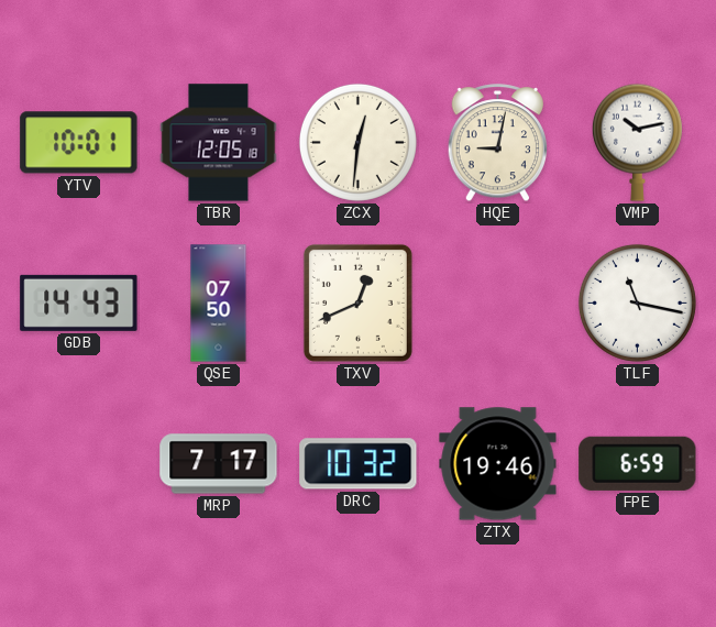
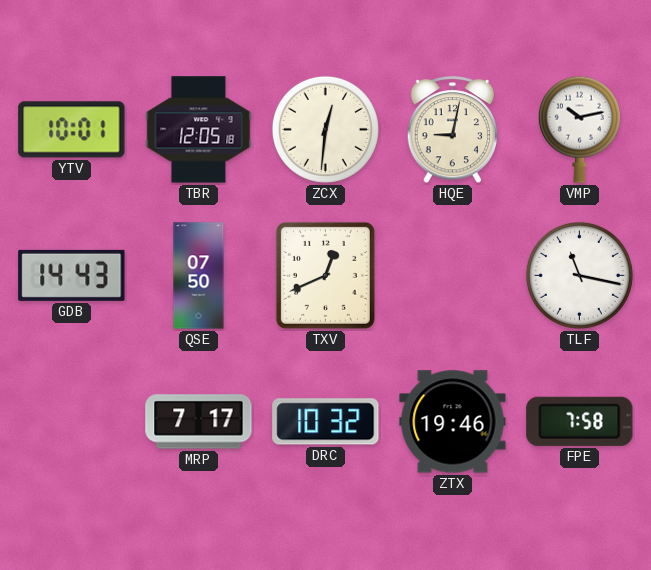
FPE: 6:59 -> 7:58
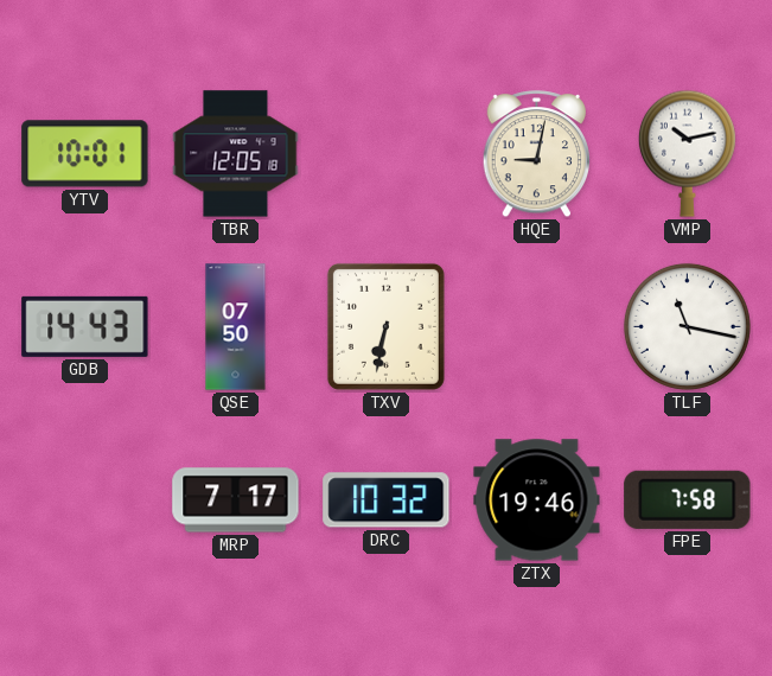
ZCX: 12:31 -> none
TXV: 12:41 -> 6:32
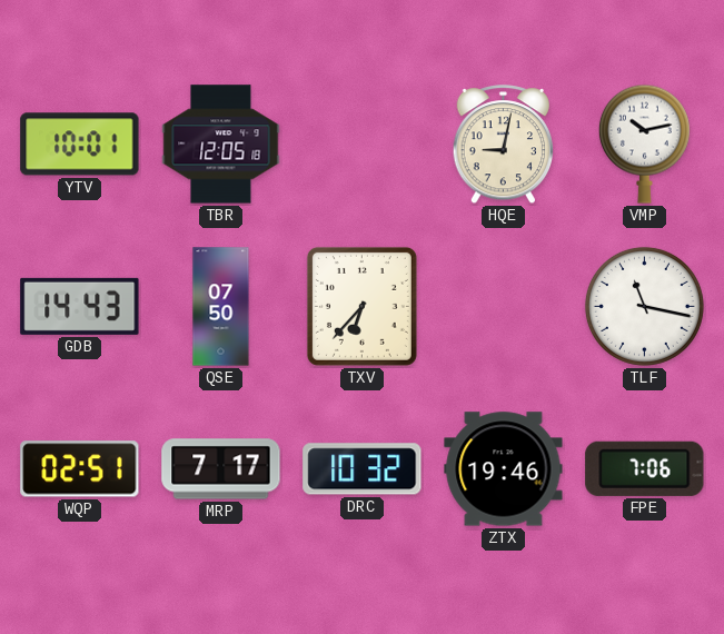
TXV: 6:32 -> 6:37
WQP: none -> 02:51
FPE: 7:58 -> 7:06
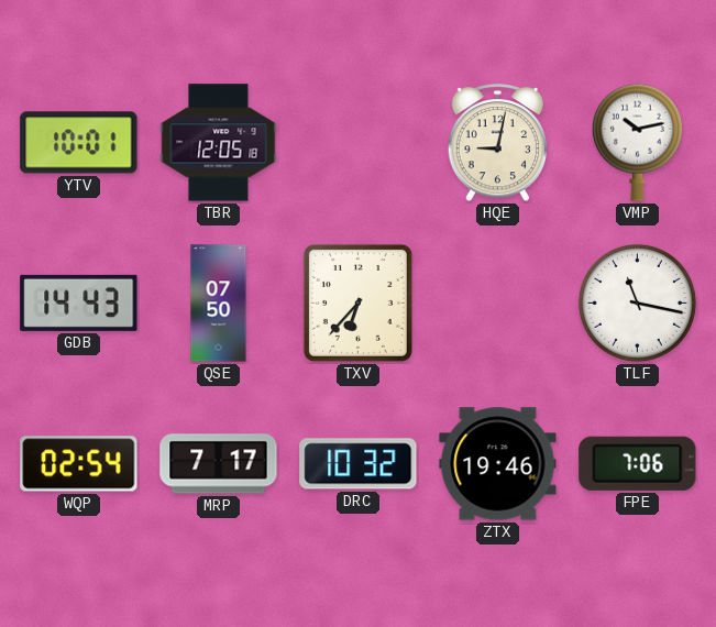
WQP: 02:51 -> 02:54
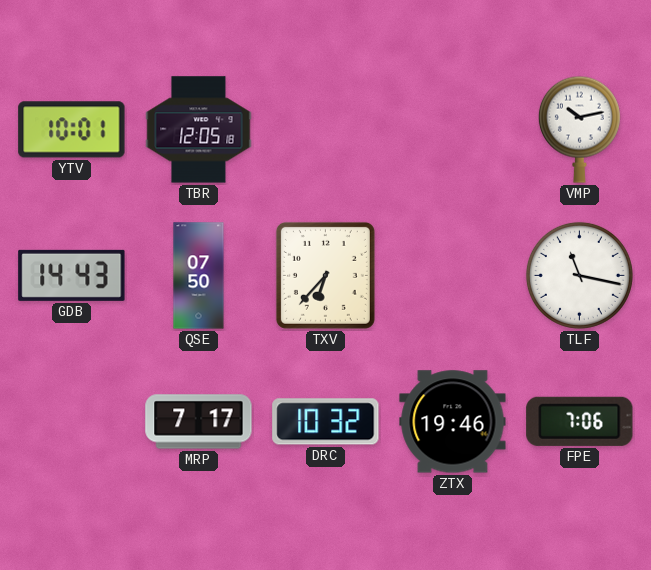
HQE: 9:02 -> none
WQP: 02:54 -> none
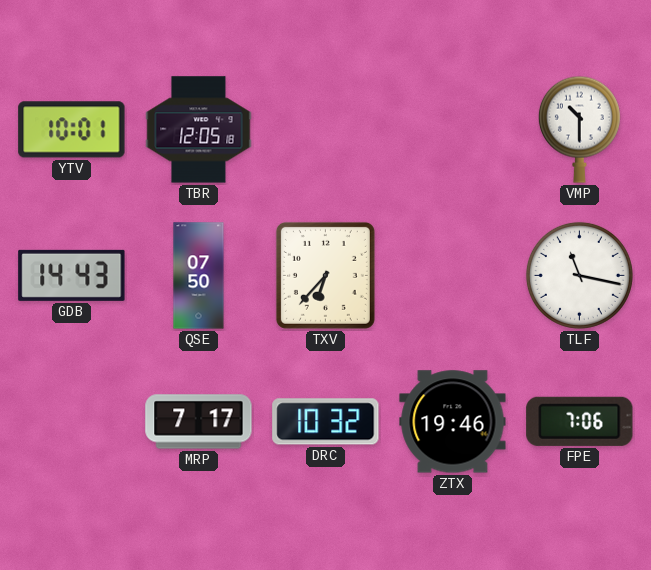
VMP: 10:13 -> 10:30
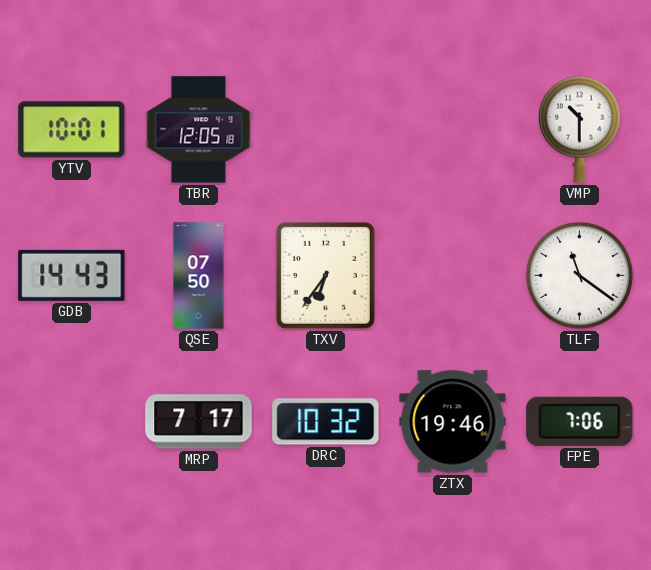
TXV: 6:37 -> 6:36
TLF: 11:17 -> 11:21
